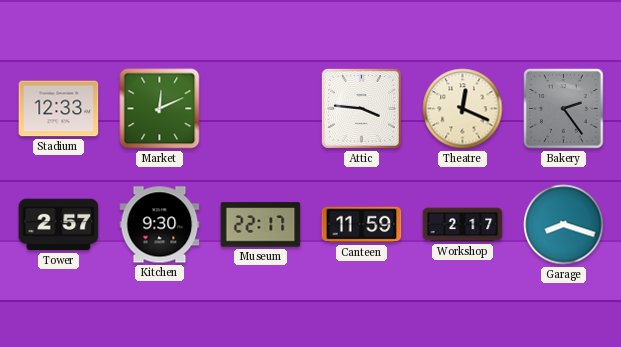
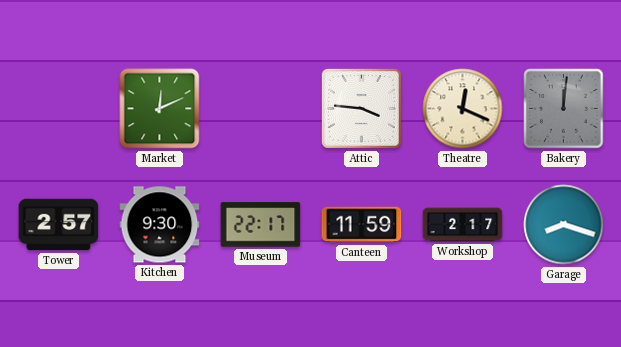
Stadium: 12:33 -> none
Bakery: 2:24 -> 12:01
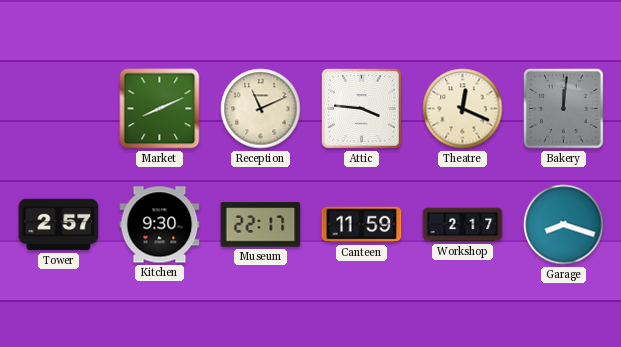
Market: 12:11 -> 8:11
Reception: none -> 11:11
